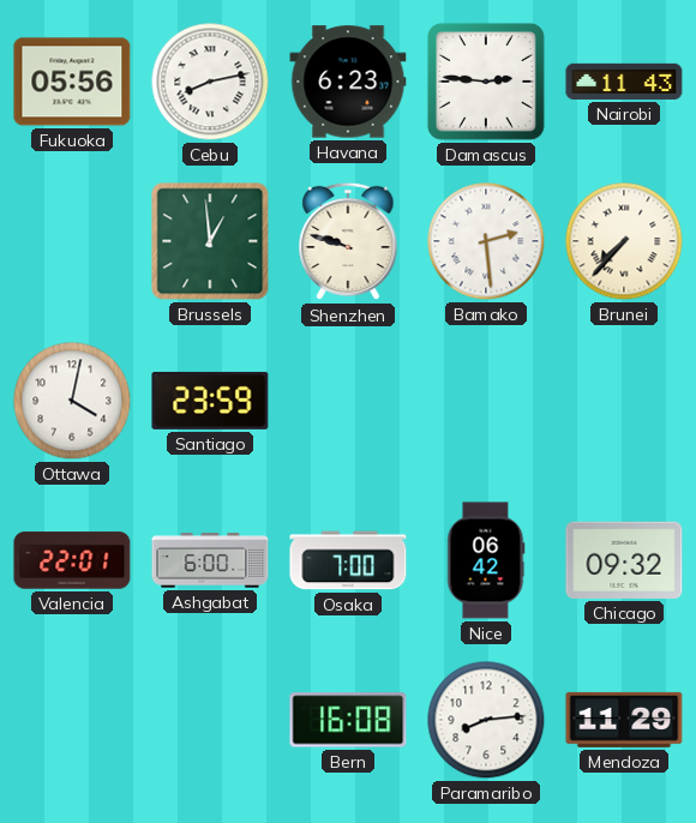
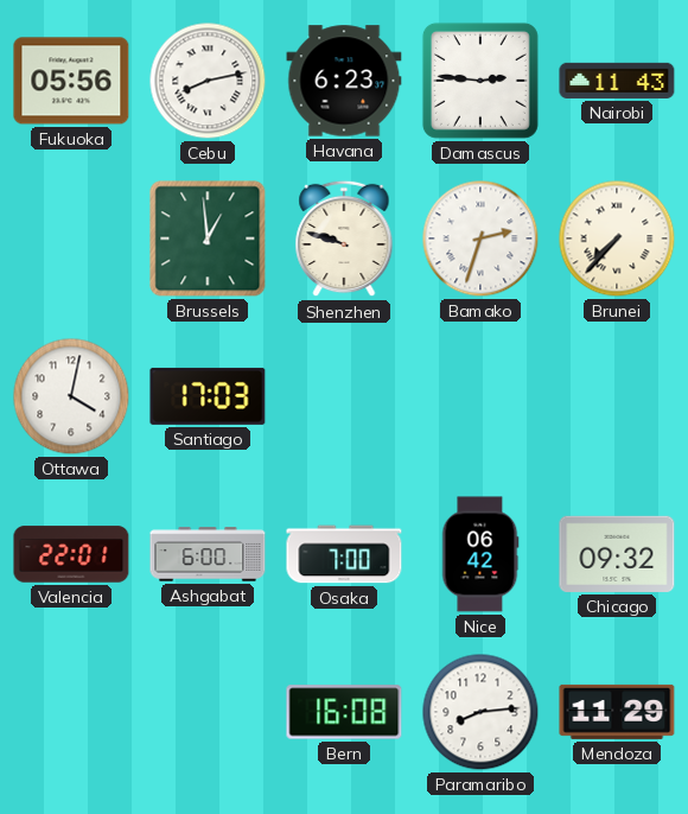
Bamako: 2:29 -> 2:33
Santiago: 23:59 -> 17:03
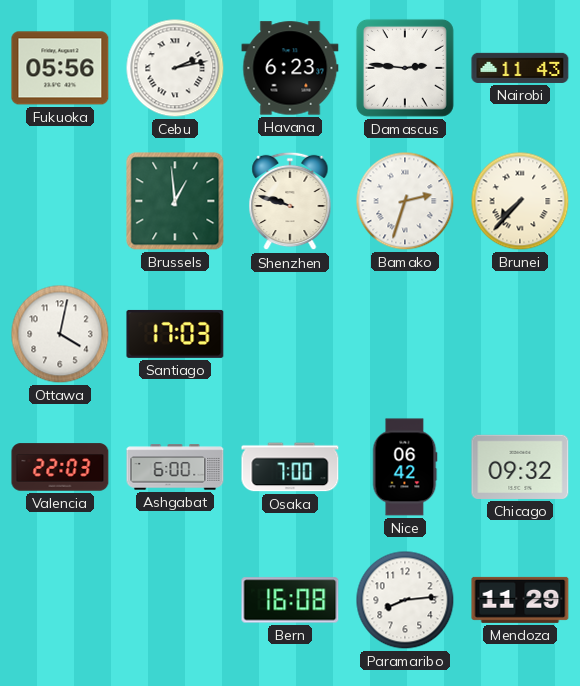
Cebu: 8:13 -> 2:13
Valencia: 22:01 -> 22:03
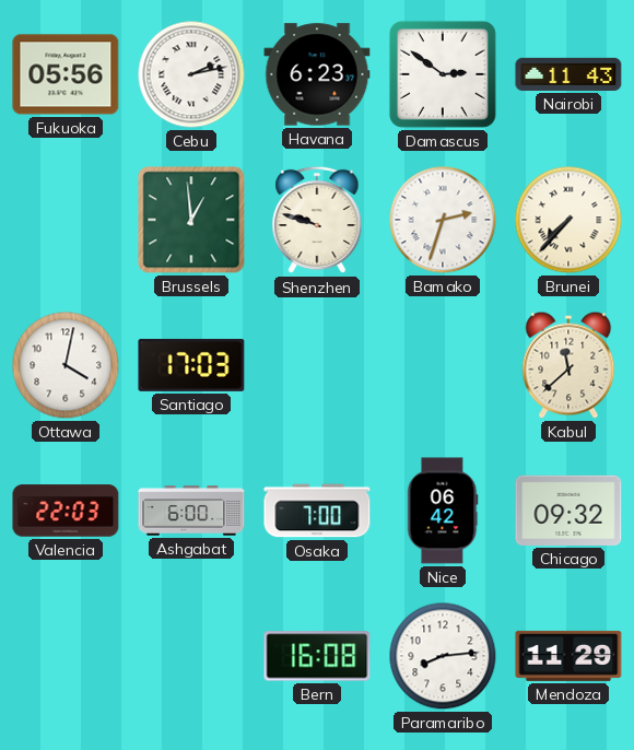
Damascus: 2:46 -> 2:51
Kabul: none -> 11:38
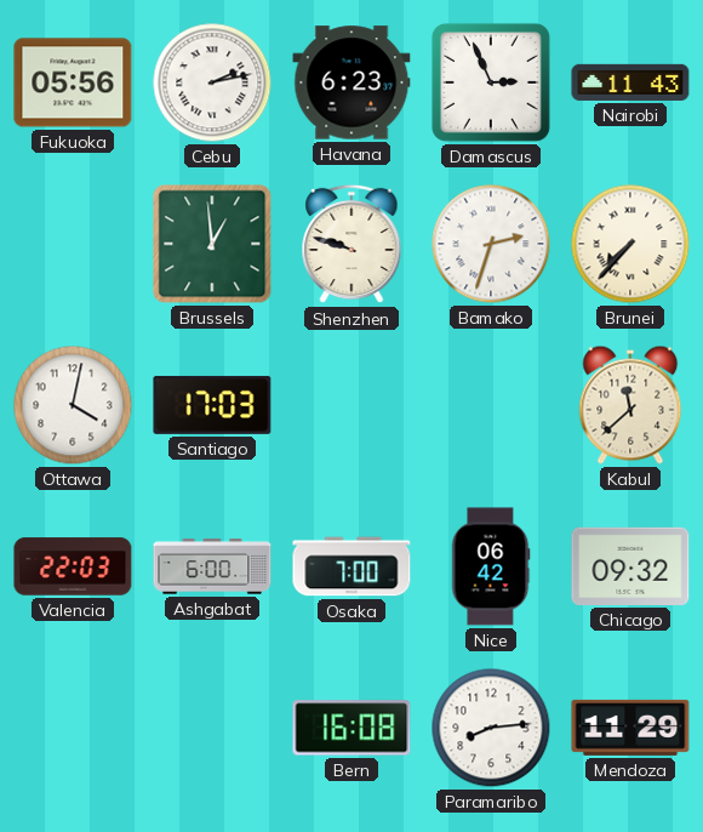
Damascus: 2:51 -> 2:56
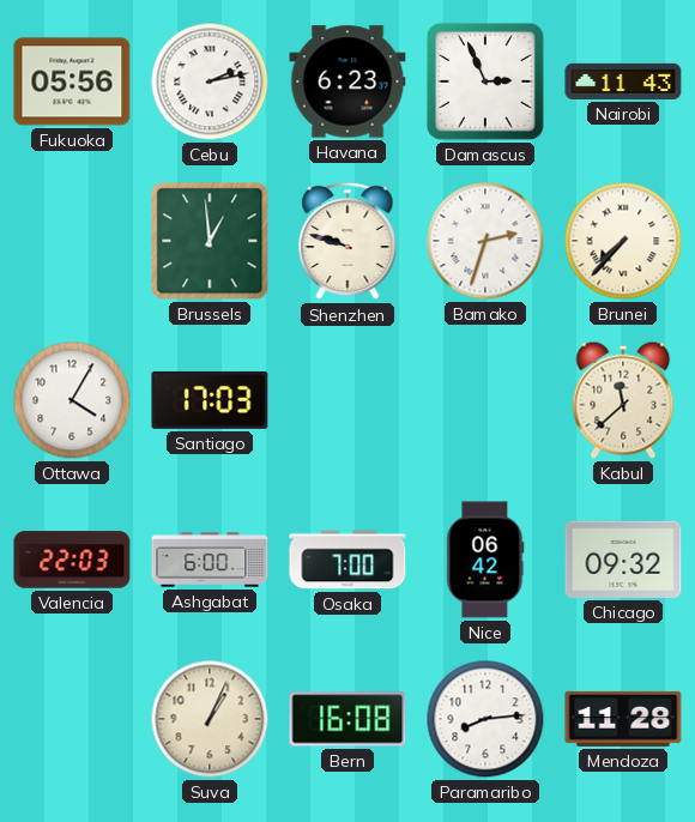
Ottawa: 4:02 -> 4:05
Suva: none -> 1:04
Mendoza: 11:29 -> 11:28
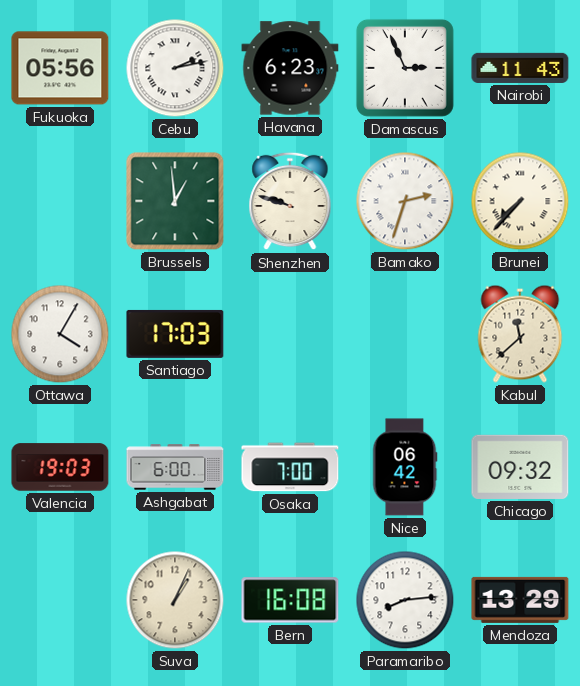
Valencia: 22:03 -> 19:03
Mendoza: 11:28 -> 13:29
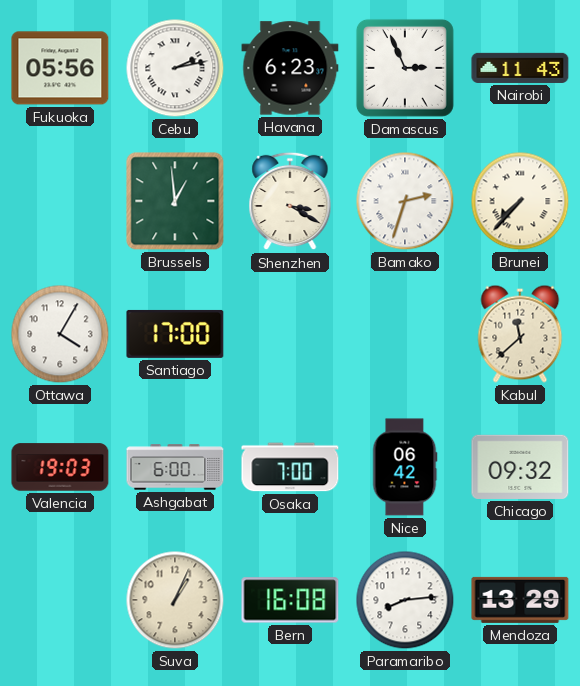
Shenzhen: 9:48 -> 3:20
Santiago: 17:03 -> 17:00
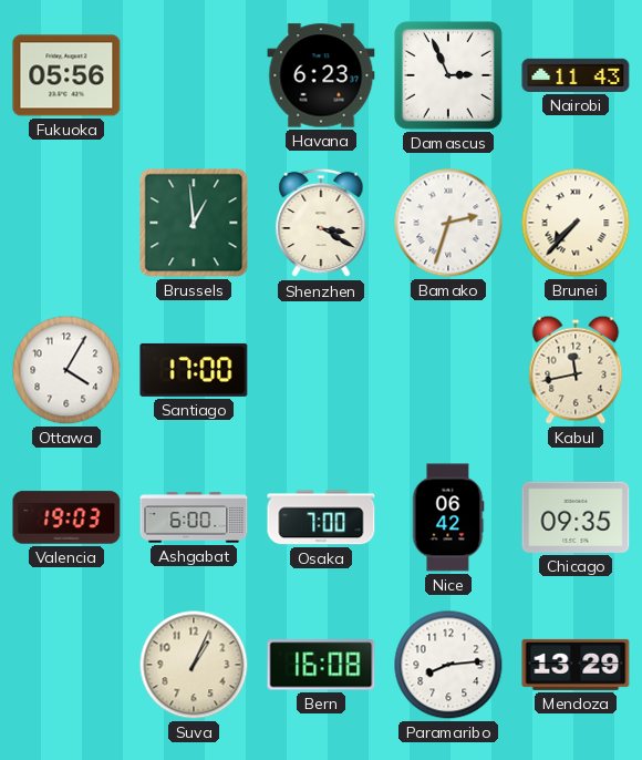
Cebu: 2:13 -> none
Kabul: 11:38 -> 11:43
Chicago: 09:32 -> 09:35
